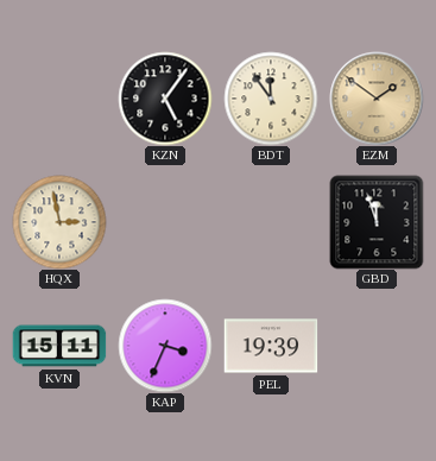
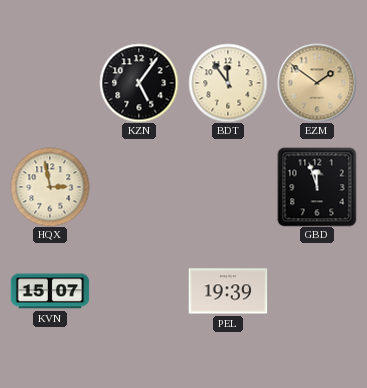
KVN: 15:11 -> 15:07
KAP: 3:34 -> none
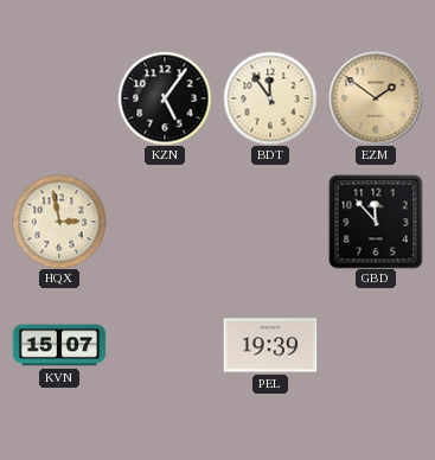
GBD: 11:57 -> 11:53
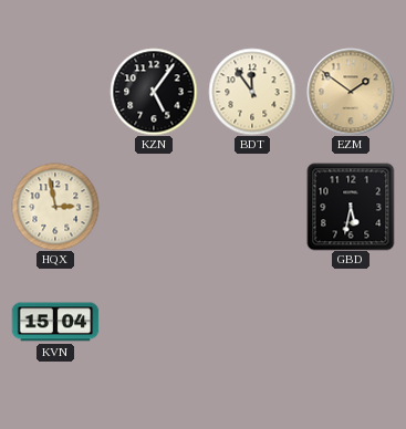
GBD: 11:53 -> 5:32
KVN: 15:07 -> 15:04
PEL: 19:39 -> none
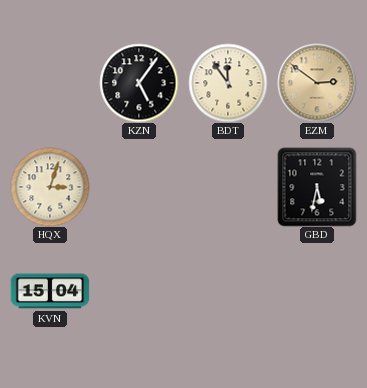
EZM: 1:51 -> 2:51
HQX: 2:58 -> 3:03
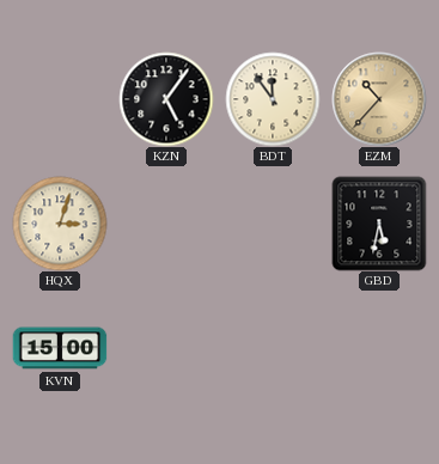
EZM: 2:51 -> 10:37
KVN: 15:04 -> 15:00
